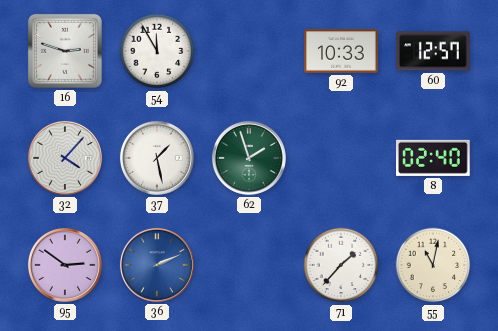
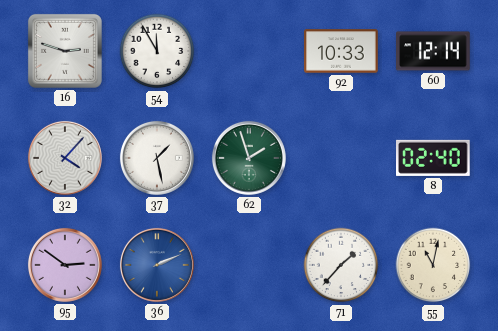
60: 12:57 -> 12:14
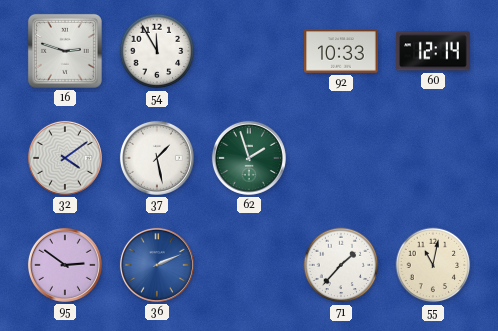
32: 4:07 -> 4:09
8: 02:40 -> none
